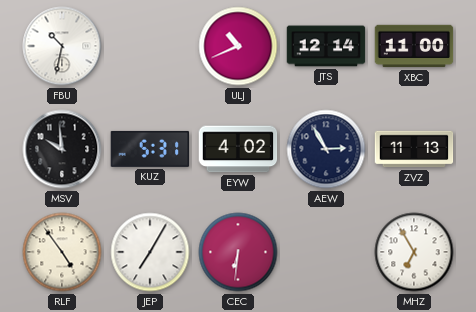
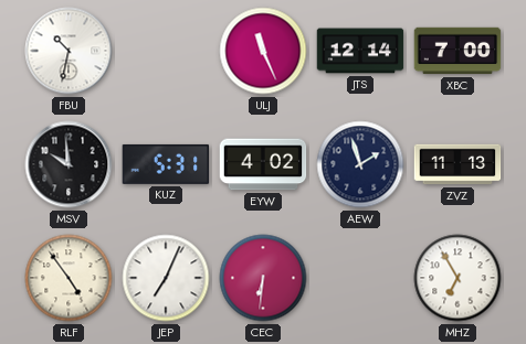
ULJ: 10:41 -> 11:26
XBC: 11:00 -> 7:00
AEW: 2:55 -> 1:57
JEP: 7:05 -> 7:04
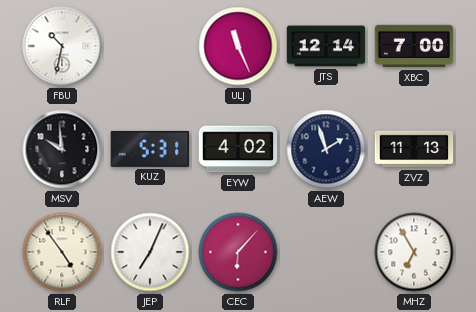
CEC: 6:31 -> 6:07
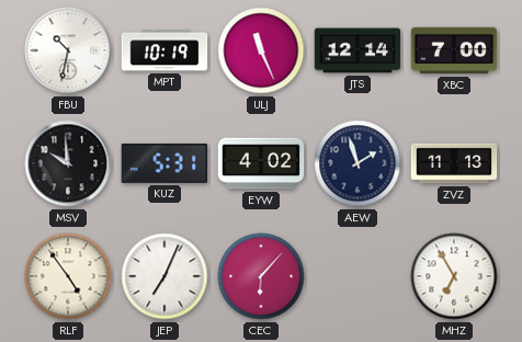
MPT: none -> 10:19
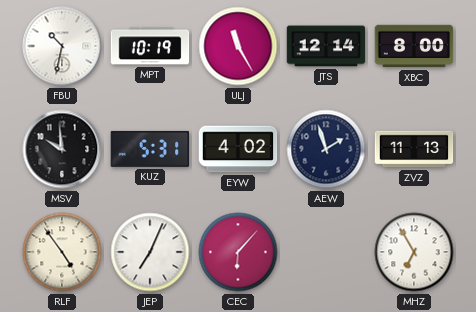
ULJ: 11:26 -> 11:25
XBC: 7:00 -> 8:00
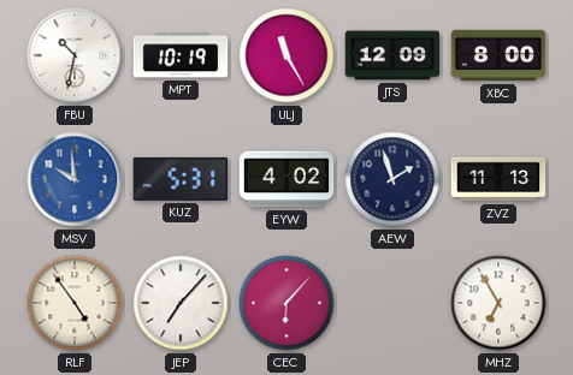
JTS: 12:14 -> 12:09
MSV dial: black -> blue
JEP: 7:04 -> 7:07
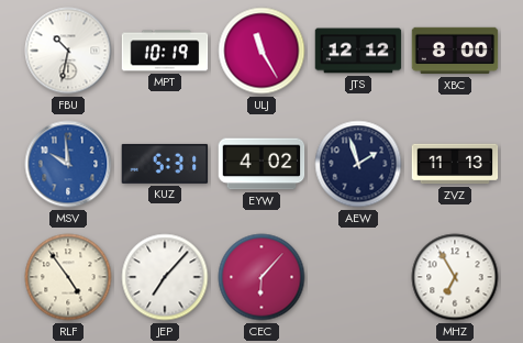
JTS: 12:09 -> 12:12
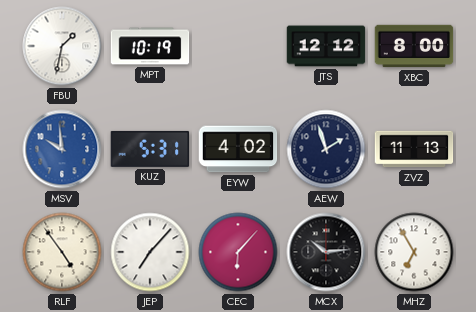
FBU: 10:32 -> 1:32
ULJ: 11:25 -> none
MCX: none -> 10:14
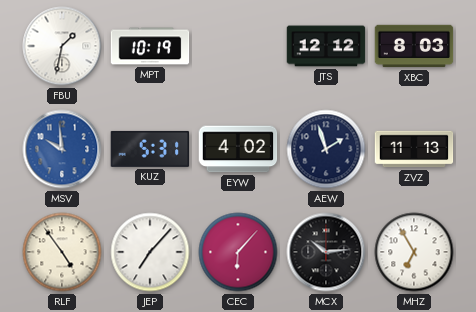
XBC: 8:00 -> 8:03
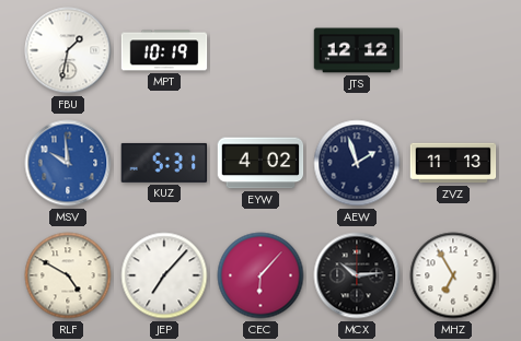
XBC: 8:03 -> none
RLF: 4:54 -> 4:50
